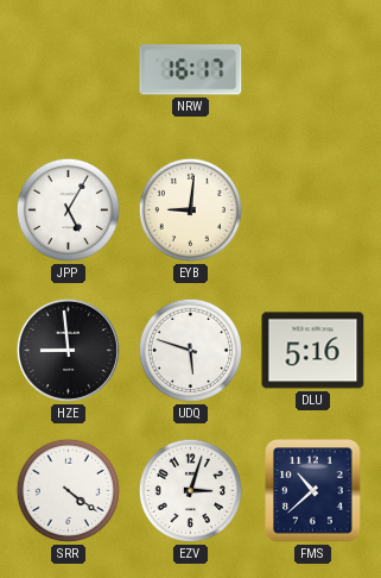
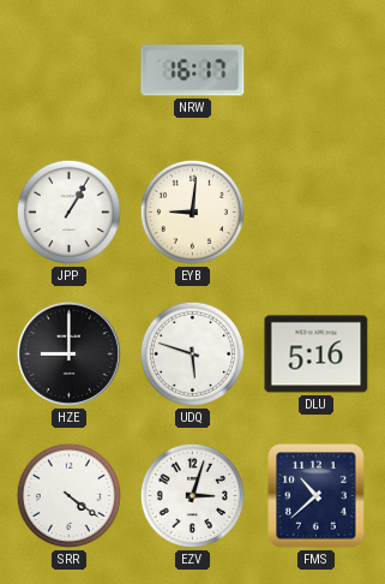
JPP: 5:05 -> 1:05
HZE: 8:59 -> 9:00
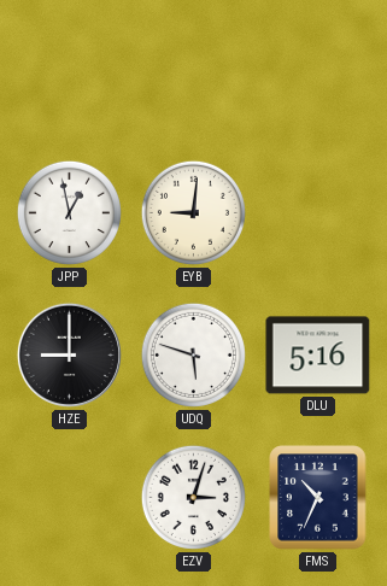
NRW: 16:17 -> none
JPP: 1:05 -> 12:58
SRR: 4:21 -> none
FMS: 10:38 -> 10:34
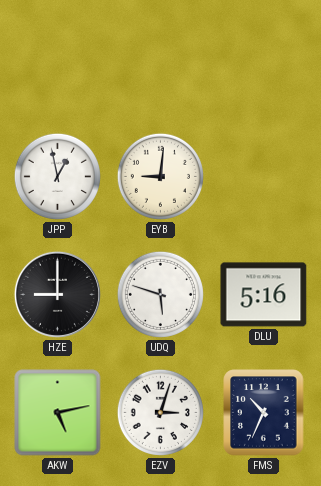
AKW: none -> 5:13
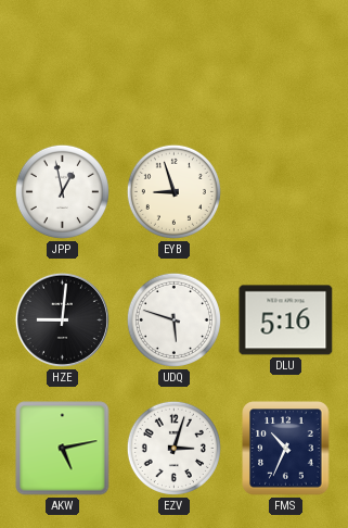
EYB: 9:01 -> 8:57
HZE: 9:00 -> 9:01
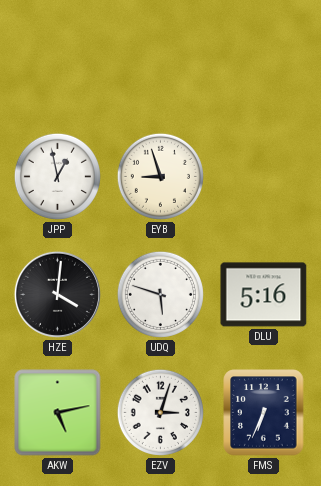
HZE: 9:01 -> 4:01
FMS: 10:34 -> 6:34
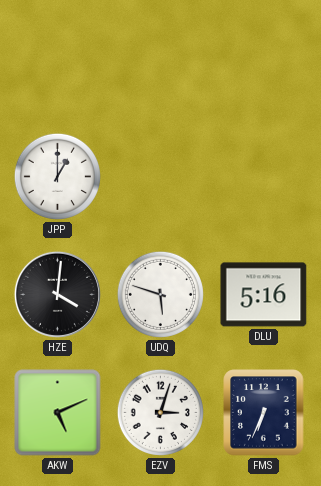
JPP: 12:58 -> 1:00
EYB: 8:57 -> none
AKW: 5:13 -> 5:11
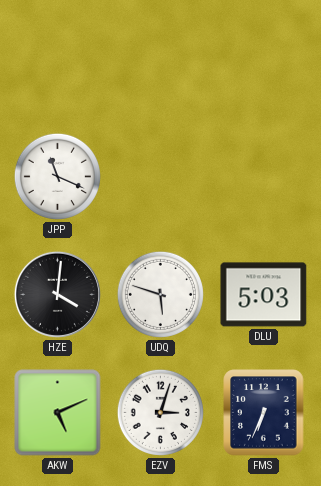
JPP: 1:00 -> 11:19
DLU: 5:16 -> 5:03
